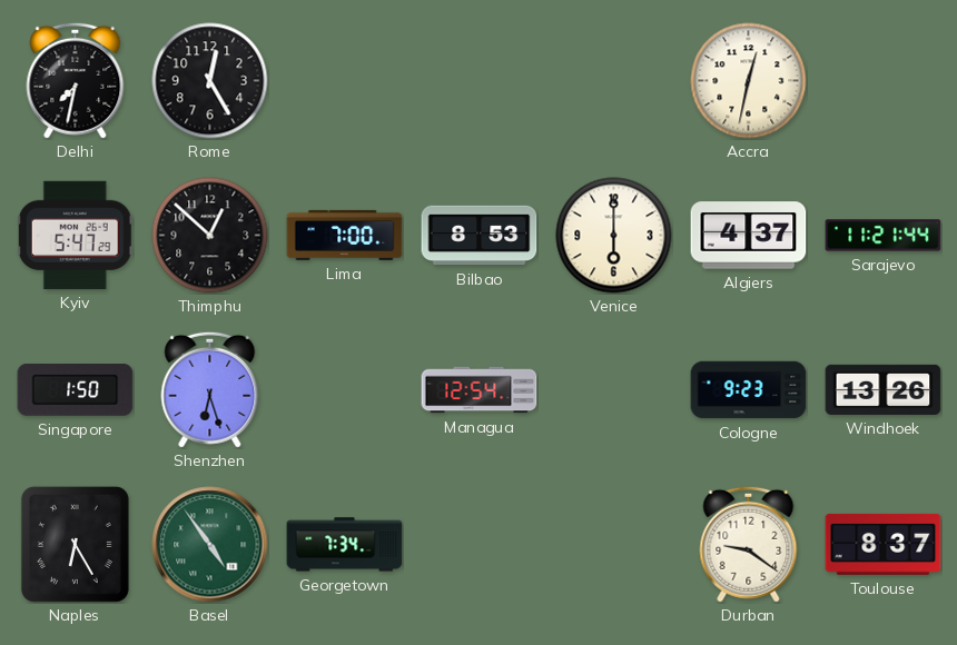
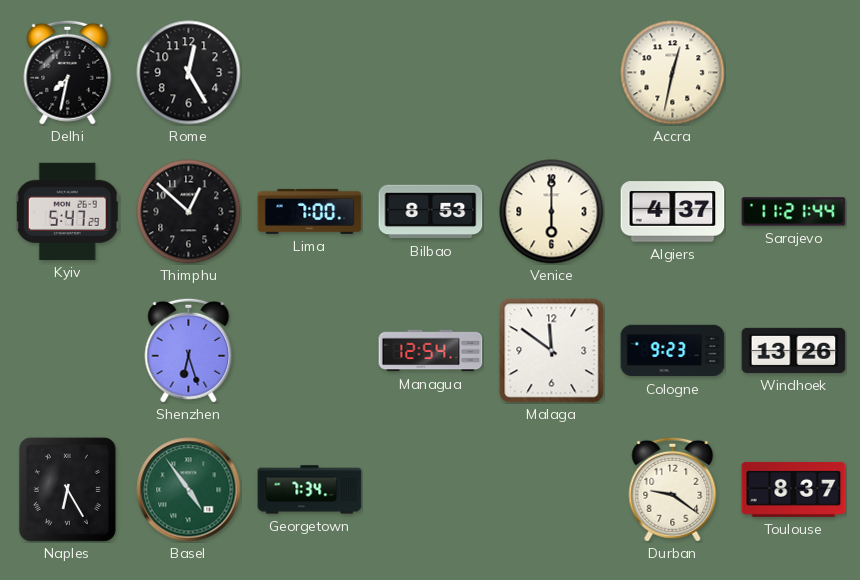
Singapore: 1:50 -> none
Malaga: none -> 11:51
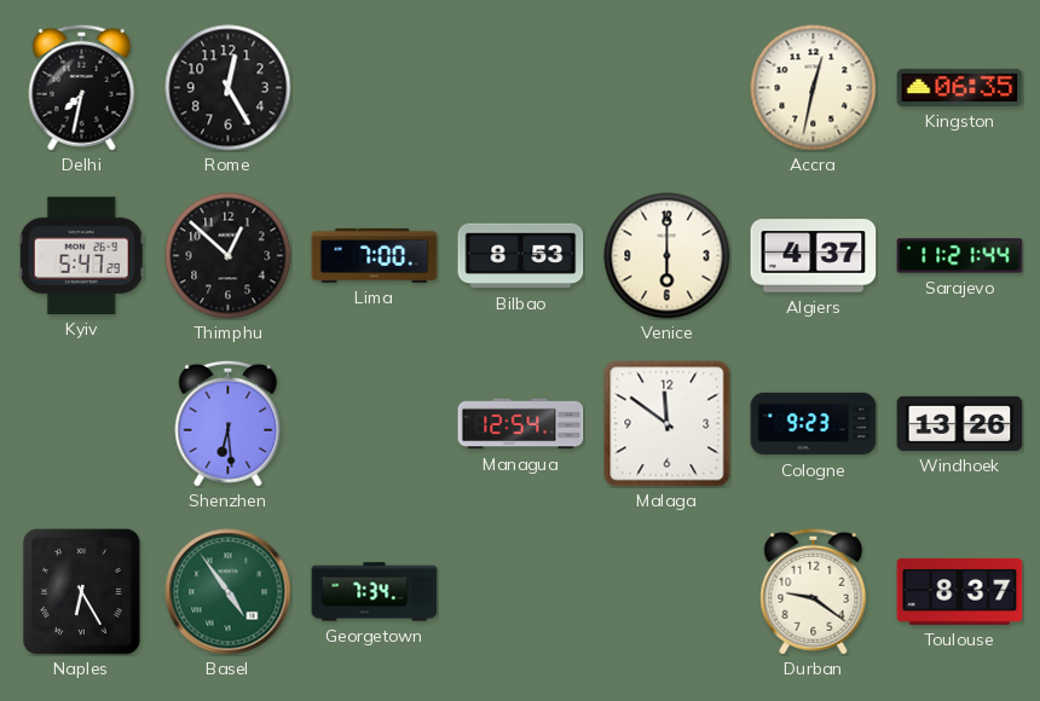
Kingston: none -> 06:35
Shenzhen: 6:27 -> 6:29
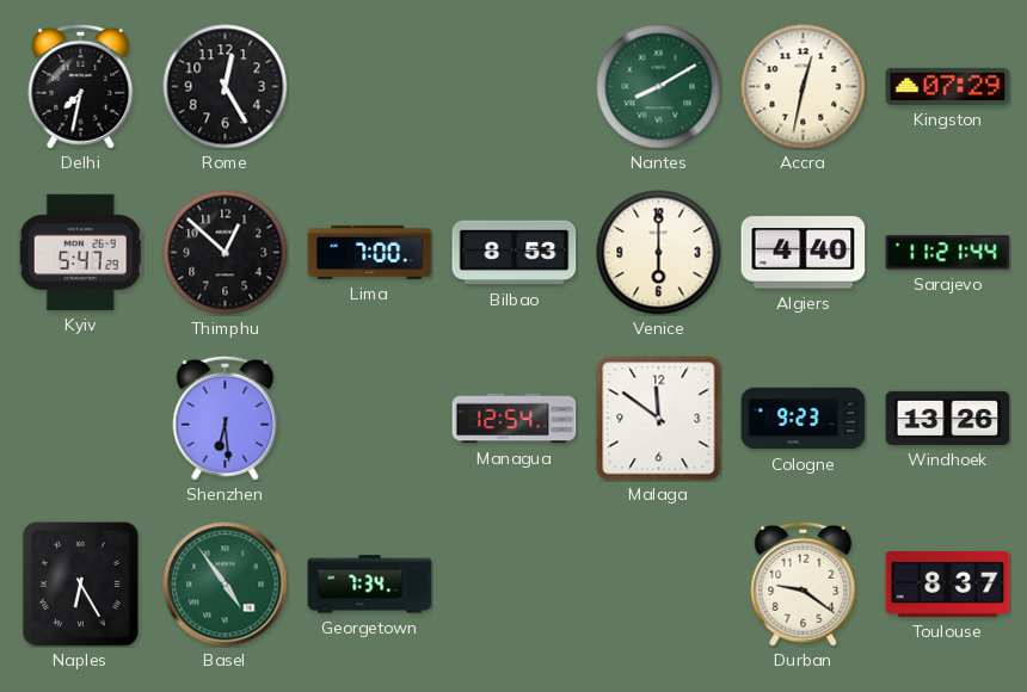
Nantes: none -> 8:10
Kingston: 06:35 -> 07:29
Algiers: 4:37 -> 4:40
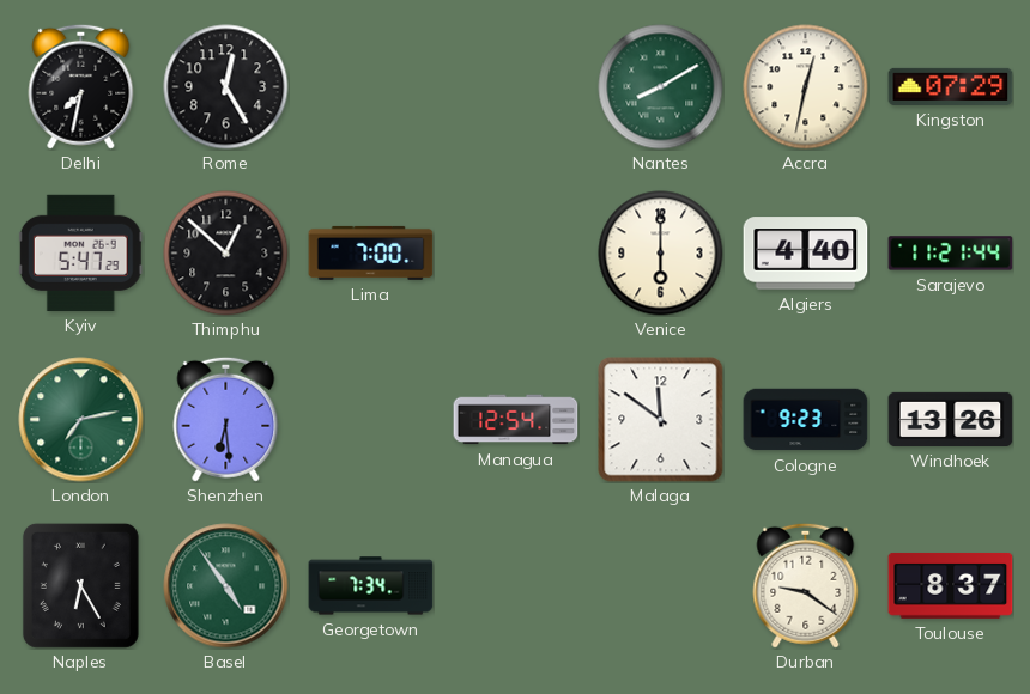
Bilbao: 8:53 -> none
London: none -> 7:13
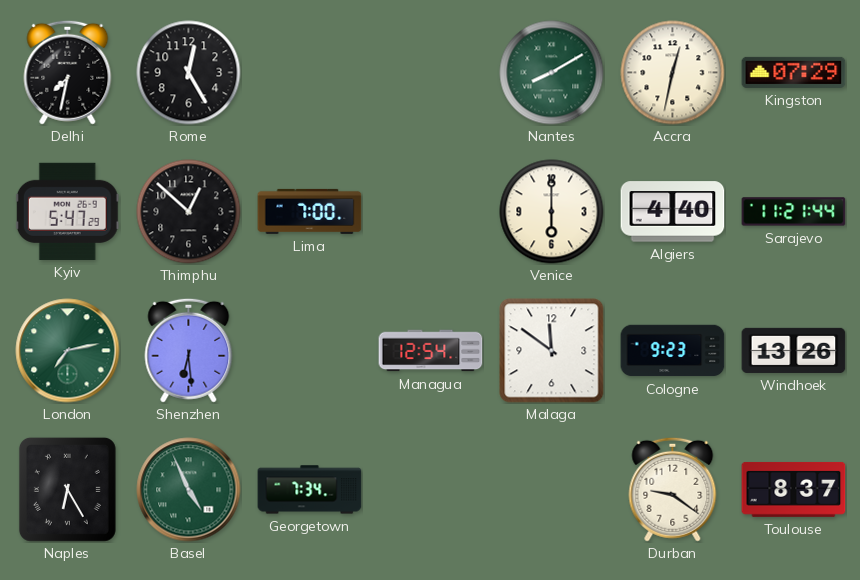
Basel: 4:54 -> 4:56
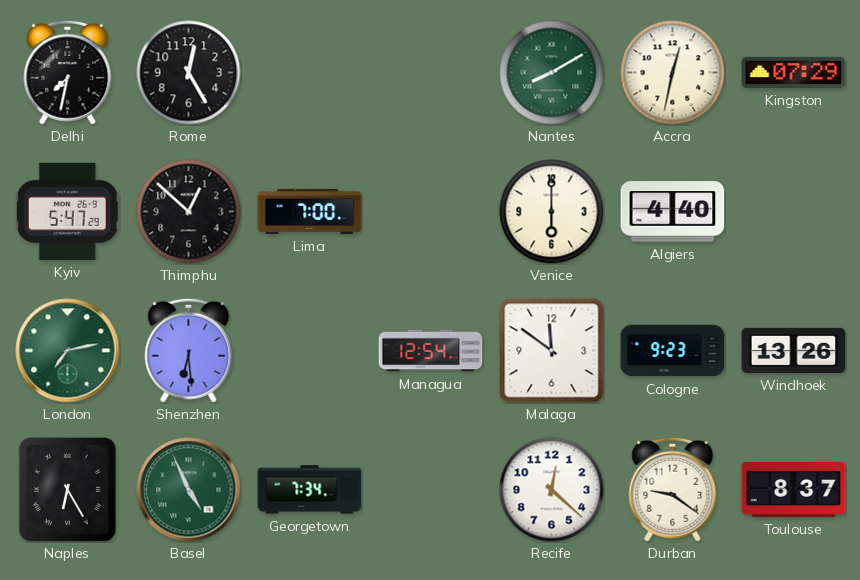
Sarajevo: 11:21 -> none
Recife: none -> 12:22
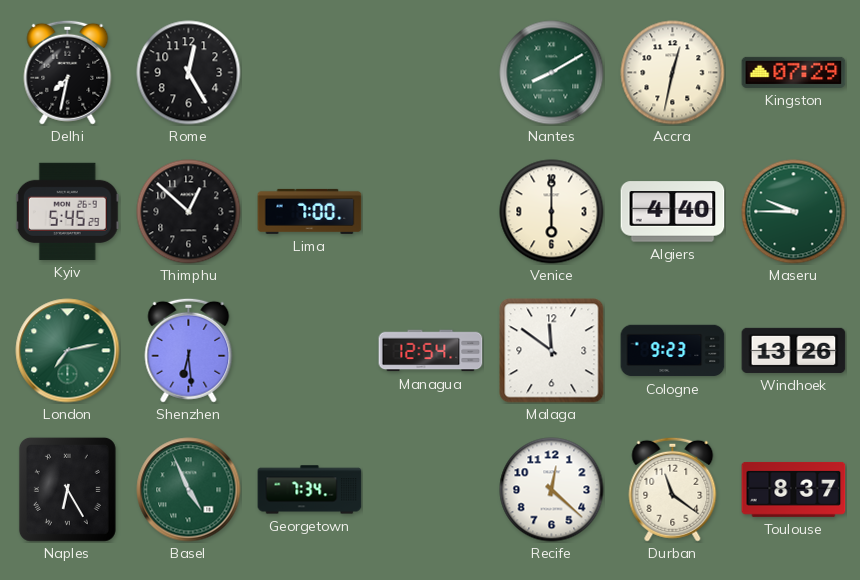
Kyiv: 5:47 -> 5:45
Maseru: none -> 9:45
Durban: 9:21 -> 11:21
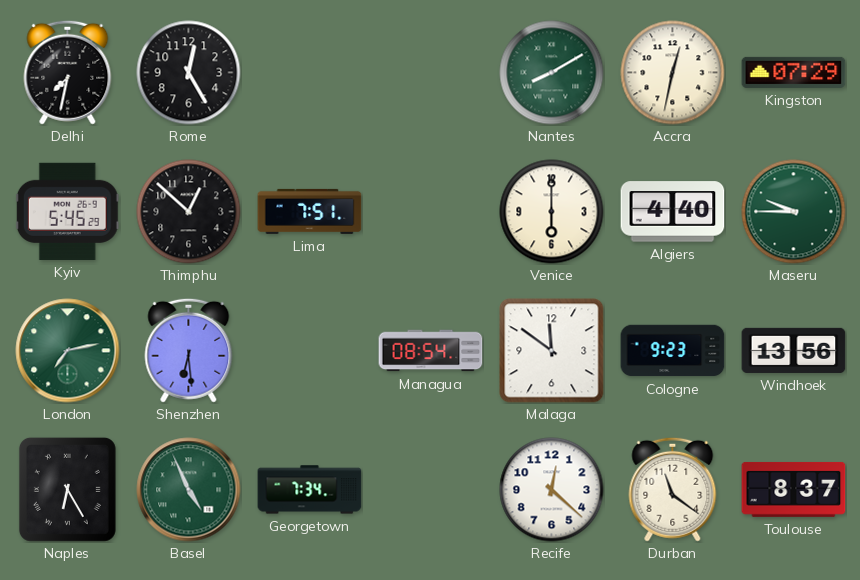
Lima: 7:00 -> 7:51
Managua: 12:54 -> 08:54
Windhoek: 13:26 -> 13:56
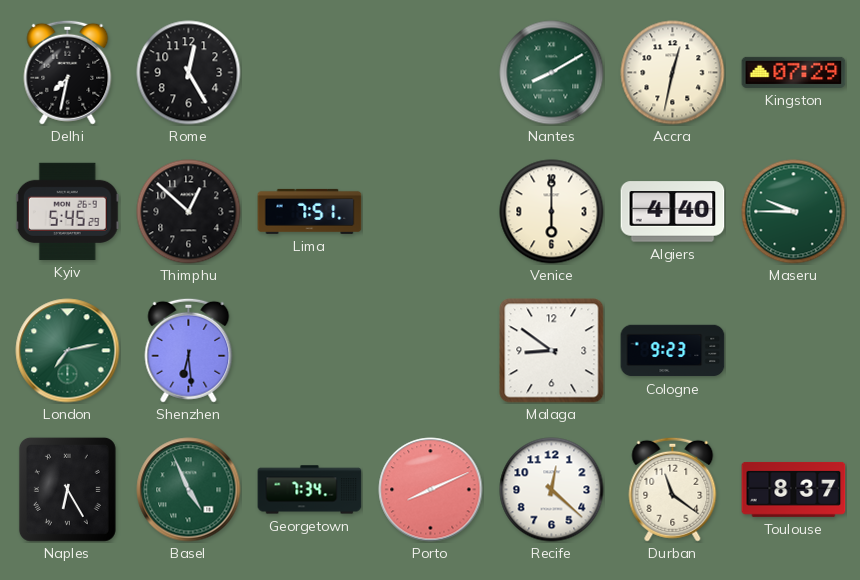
Managua: 08:54 -> none
Malaga: 11:51 -> 8:51
Windhoek: 13:56 -> none
Porto: none -> 8:11
